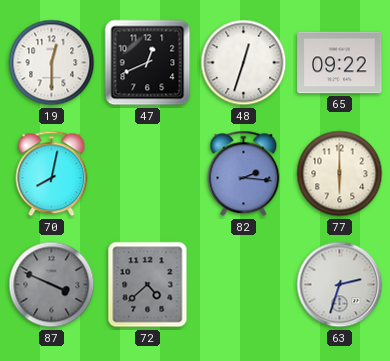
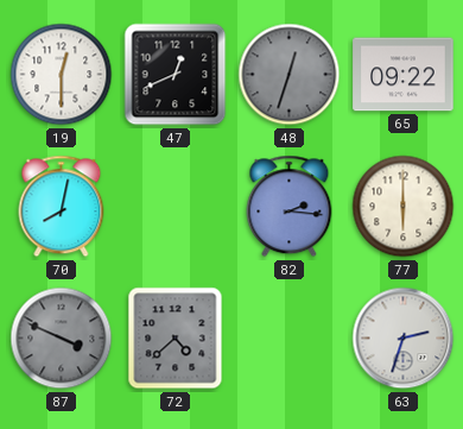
48 dial: white -> grey
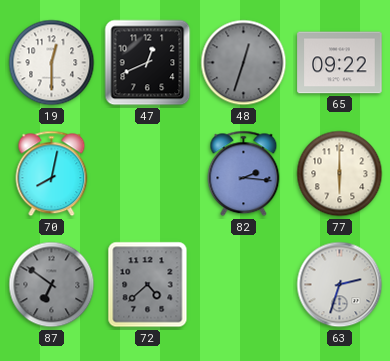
87: 3:49 -> 6:51
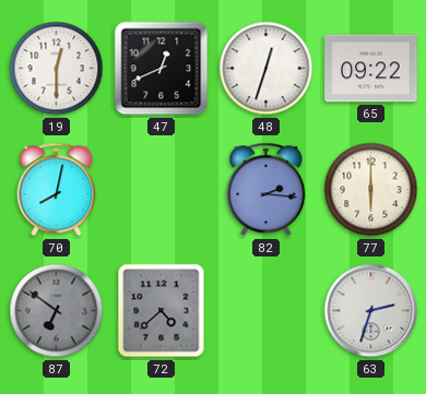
48 dial: grey -> white
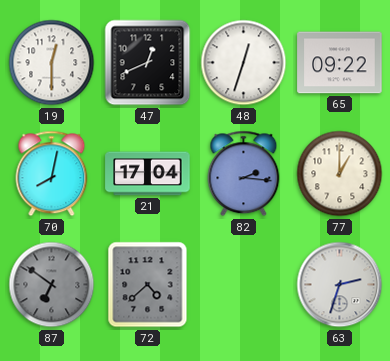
21: none -> 17:04
77: 6:00 -> 1:00
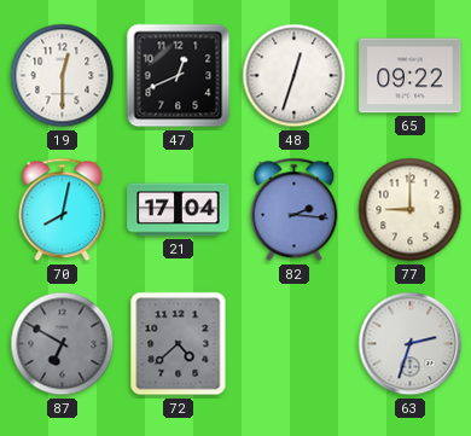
77: 1:00 -> 9:00
87: 6:51 -> 6:50
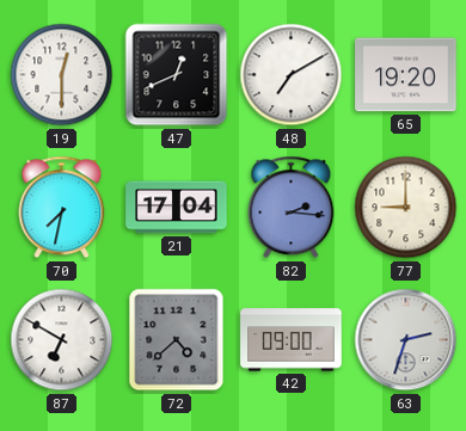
48: 12:33 -> 7:10
65: 09:22 -> 19:20
70: 8:02 -> 7:32
87 dial: grey -> white
42: none -> 09:00
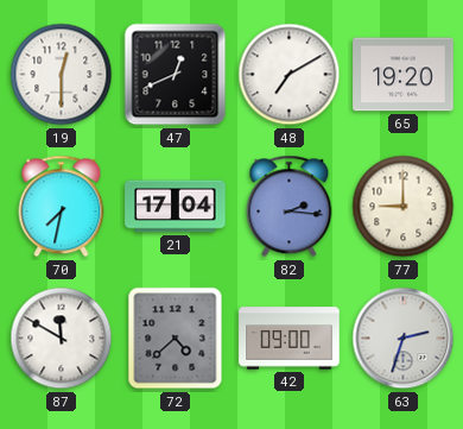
87: 6:50 -> 11:50
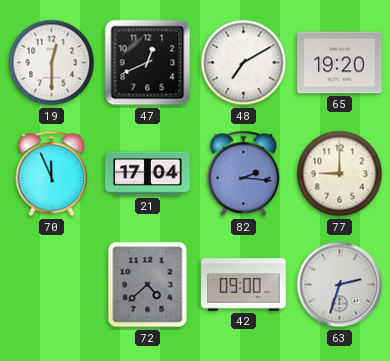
70: 7:32 -> 11:56
87: 11:50 -> none
